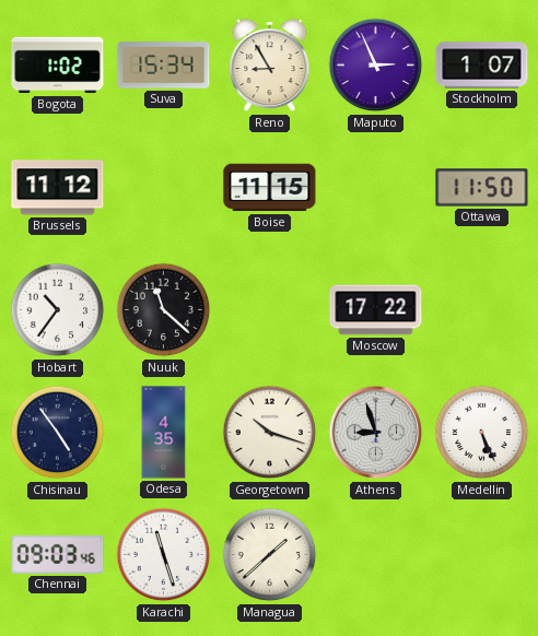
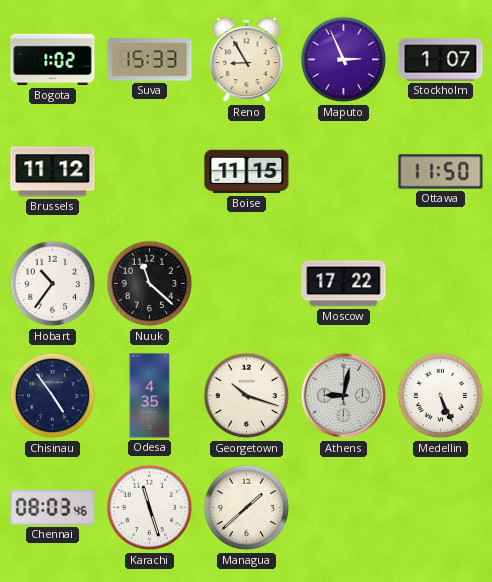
Suva: 15:34 -> 15:33
Athens: 8:57 -> 9:02
Chennai: 09:03 -> 08:03
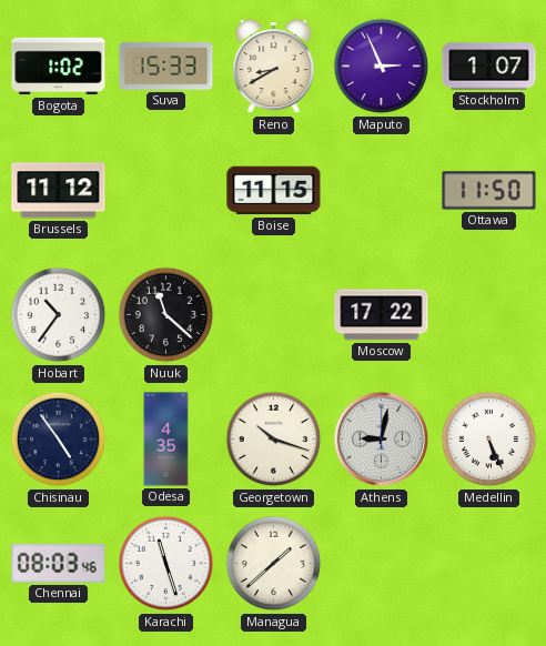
Reno: 8:55 -> 8:40
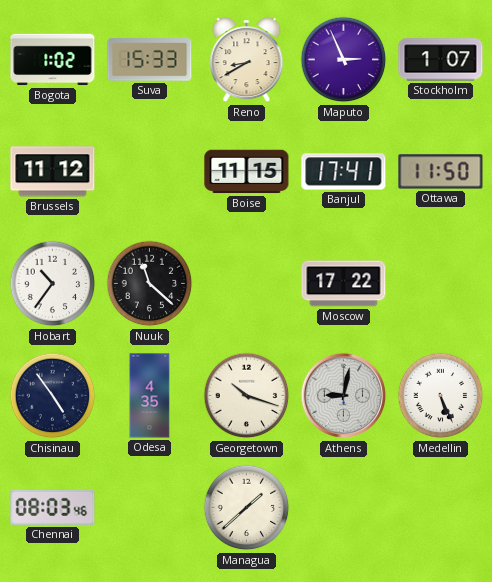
Banjul: none -> 17:41
Karachi: 11:27 -> none
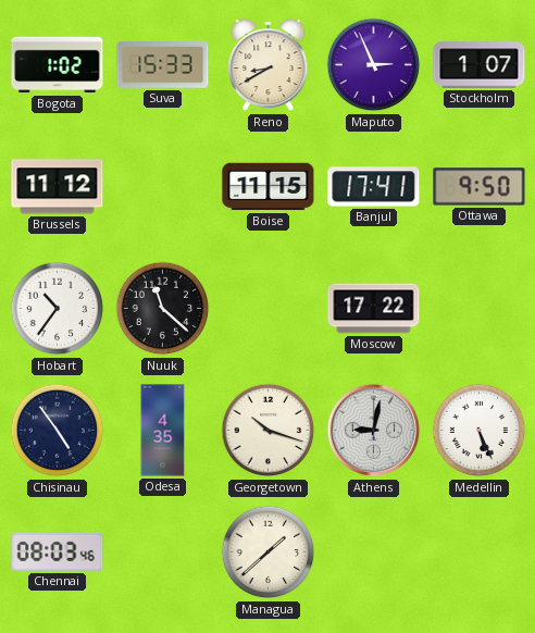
Ottawa: 11:50 -> 9:50
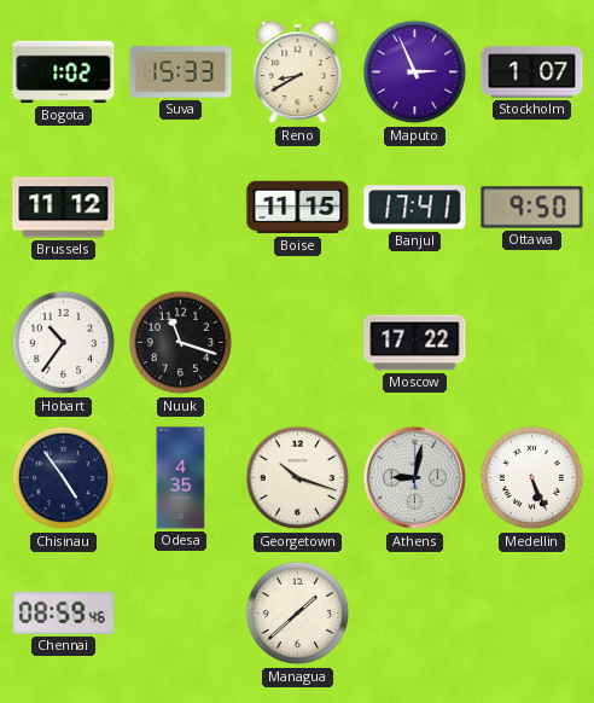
Nuuk: 11:22 -> 11:18
Chennai: 08:03 -> 08:59
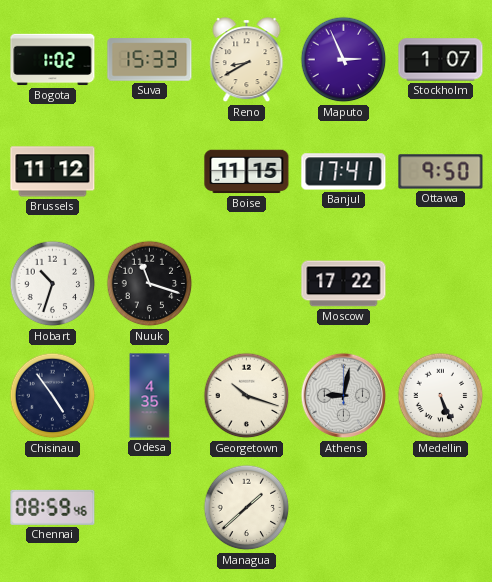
Hobart: 10:36 -> 10:33
